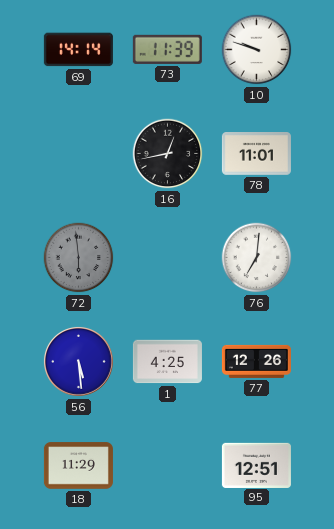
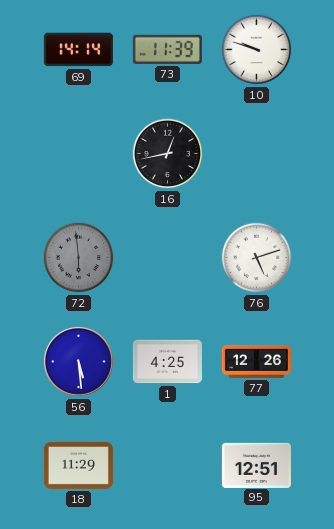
78: 11:01 -> none
76: 7:01 -> 5:12
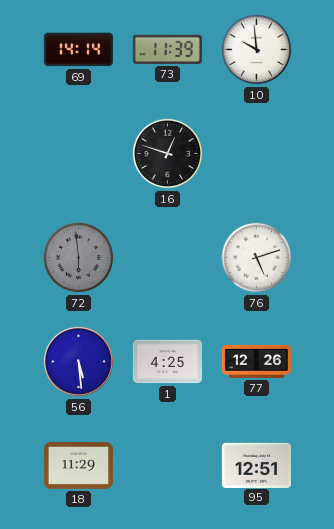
10: 9:48 -> 9:59
16: 12:43 -> 12:48
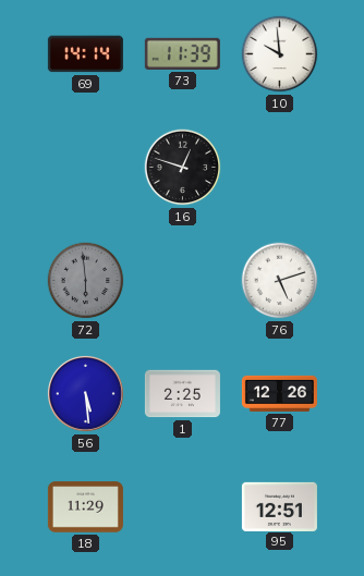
1: 4:25 -> 2:25
